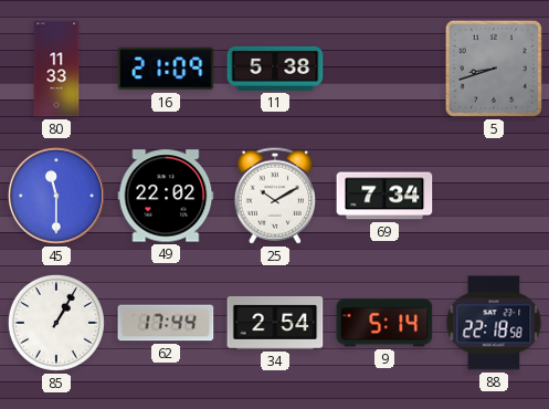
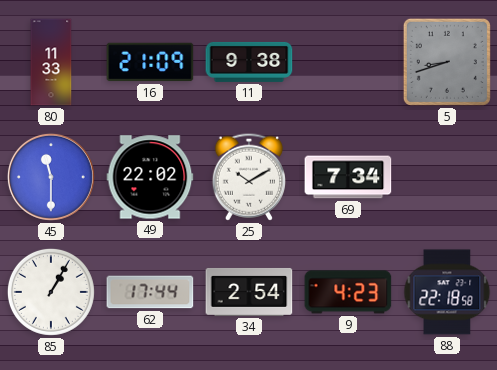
11: 5:38 -> 9:38
9: 5:14 -> 4:23
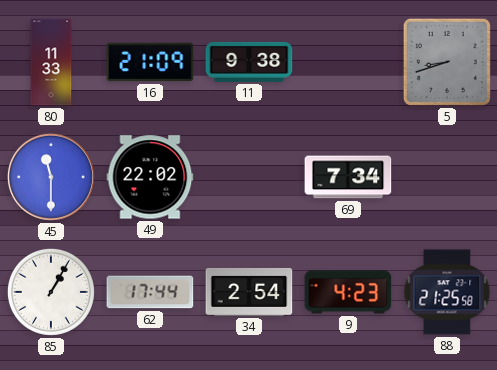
25: 10:10 -> none
88: 22:18 -> 21:25
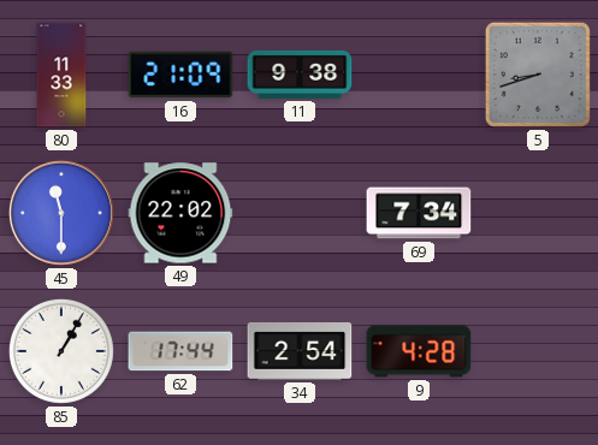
9: 4:23 -> 4:28
88: 21:25 -> none
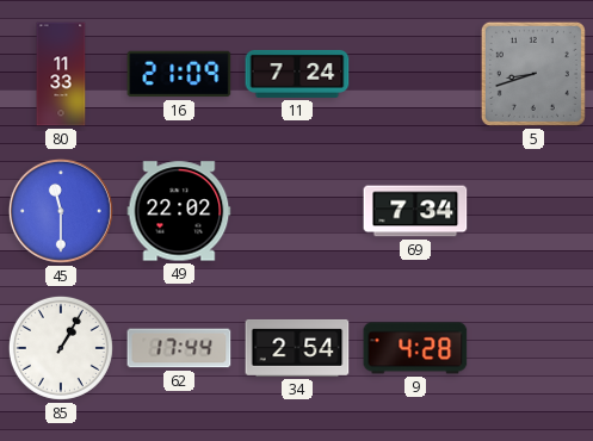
11: 9:38 -> 7:24
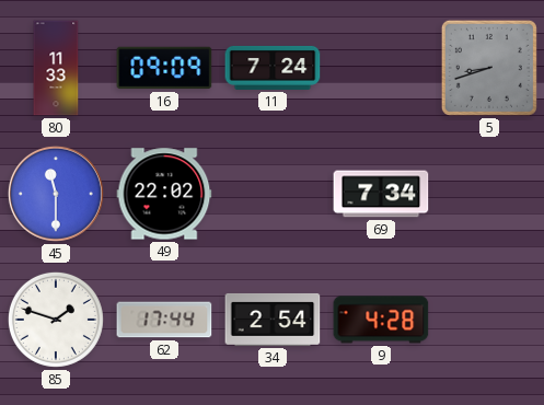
16: 21:09 -> 09:09
85: 1:05 -> 1:48
